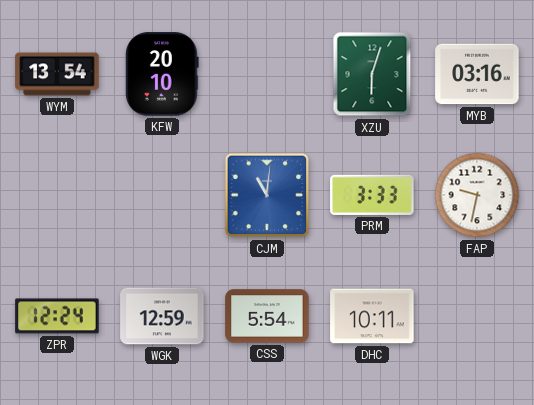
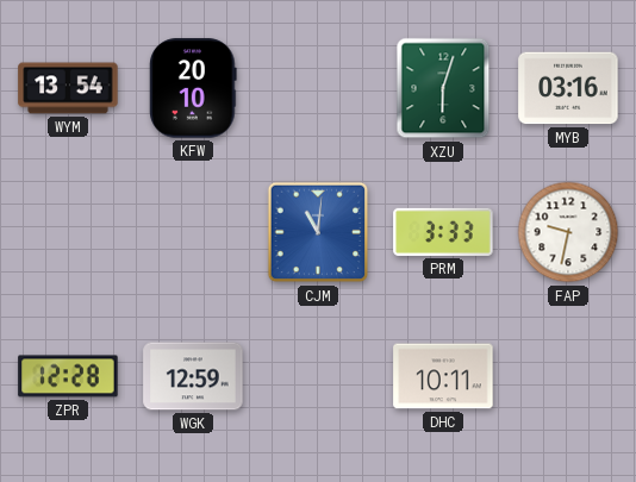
ZPR: 12:24 -> 12:28
CSS: 5:54 -> none
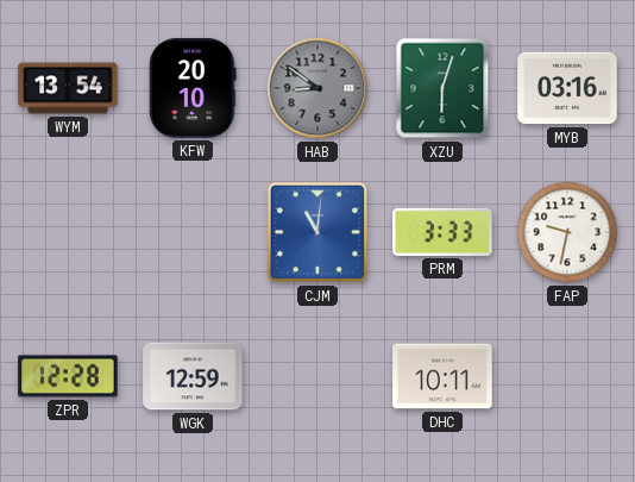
HAB: none -> 8:51
